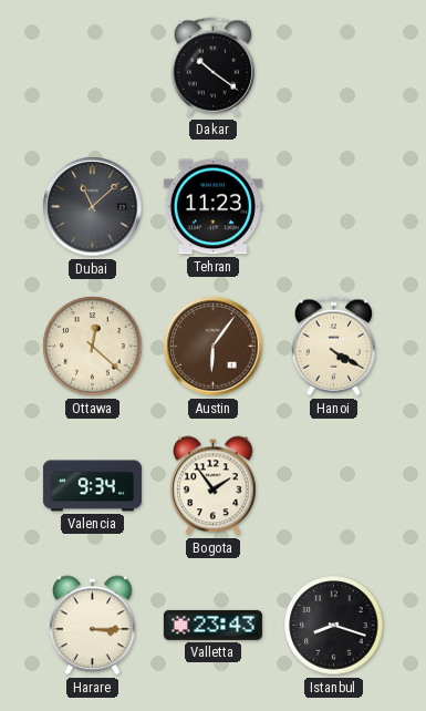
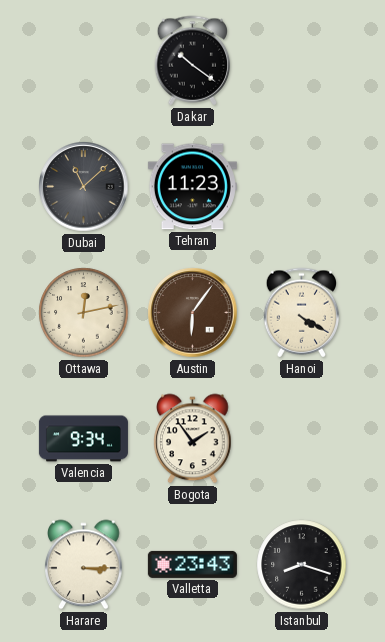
Ottawa: 12:22 -> 12:13
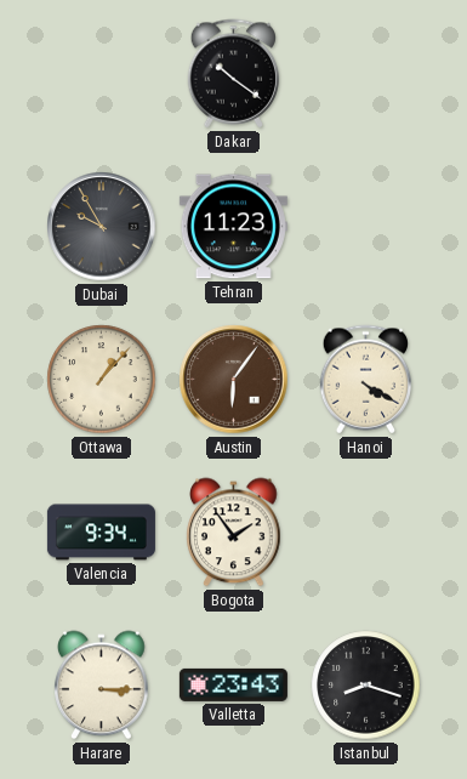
Dubai: 11:08 -> 9:55
Ottawa: 12:13 -> 1:07
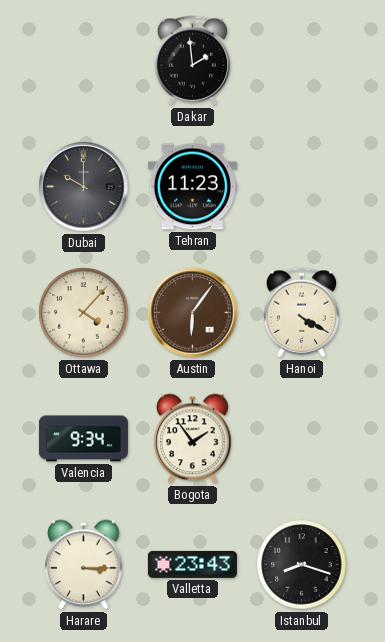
Dakar: 10:21 -> 1:59
Dubai: 9:55 -> 10:00
Ottawa: 1:07 -> 4:07
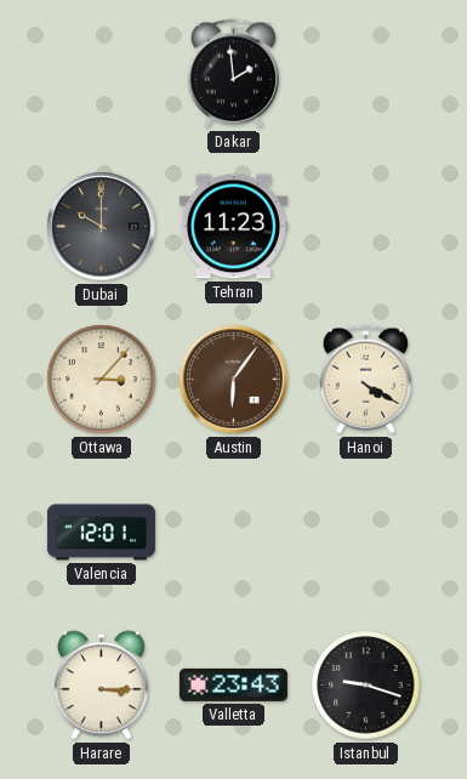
Ottawa: 4:07 -> 3:07
Valencia: 9:34 -> 12:01
Bogota: 1:54 -> none
Istanbul: 8:18 -> 9:18
